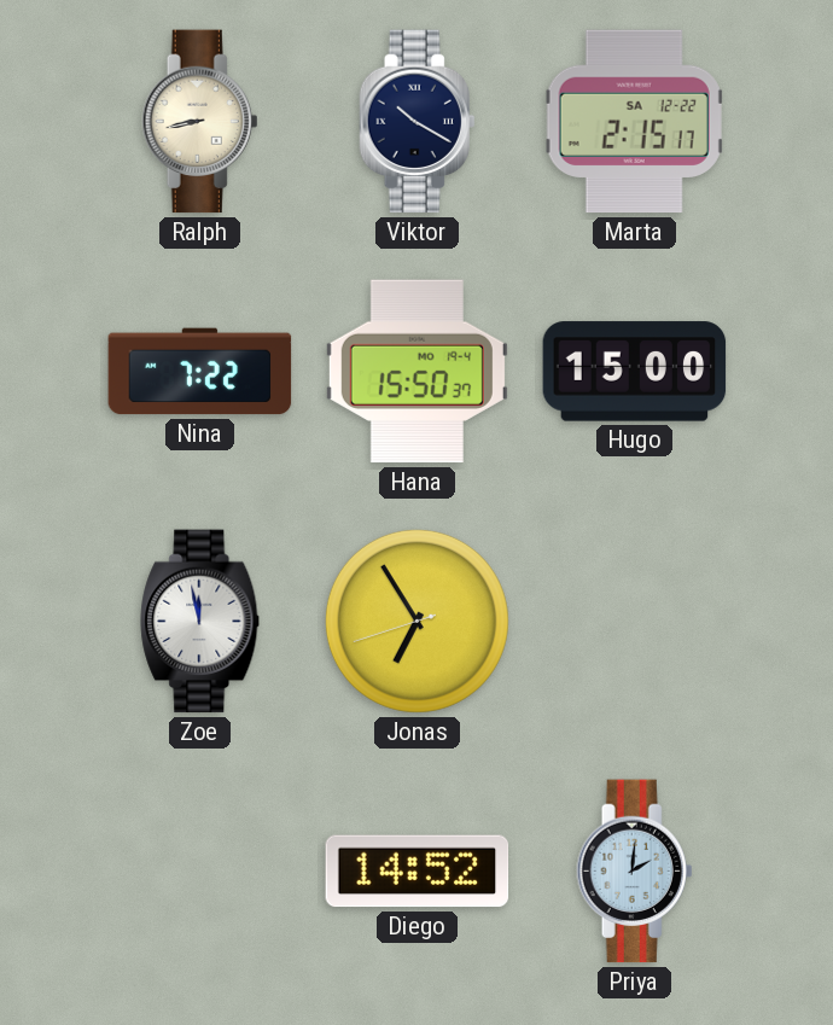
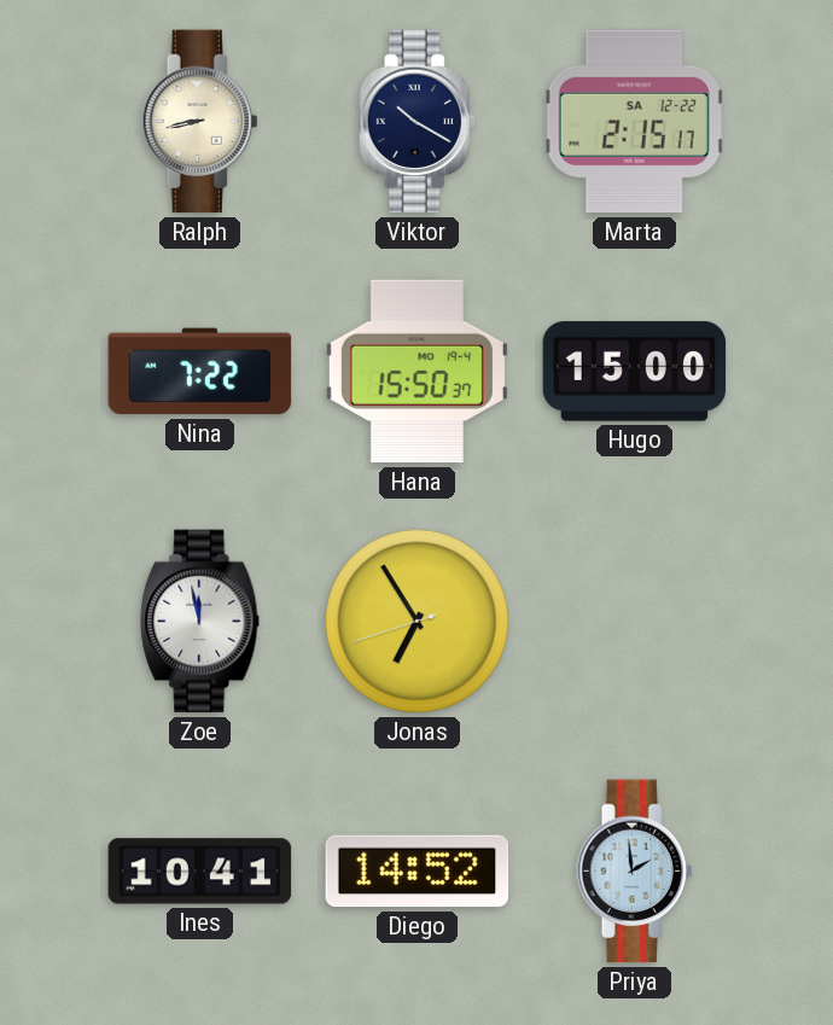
Ines: none -> 10:41
Priya: 2:01 -> 1:59
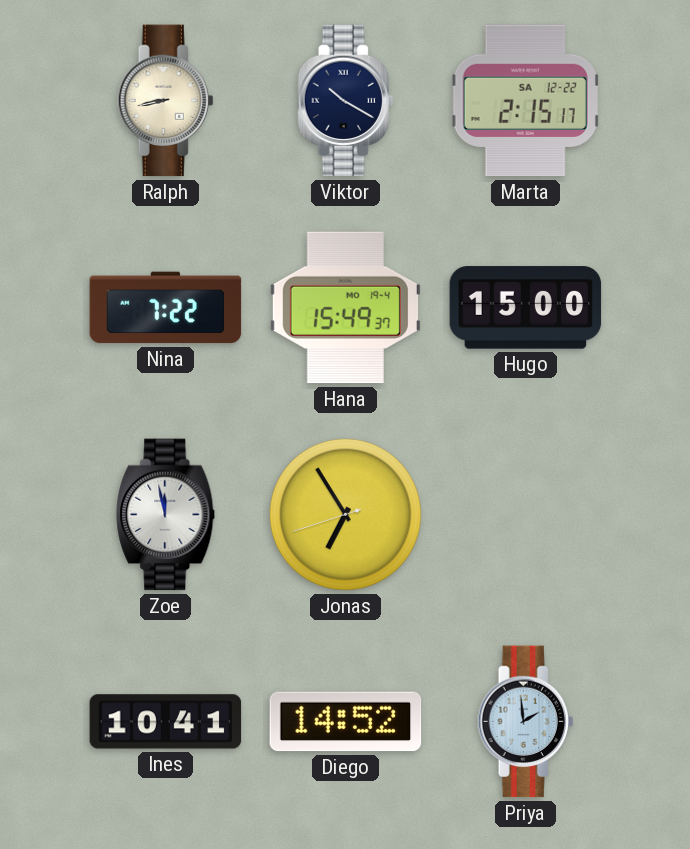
Hana: 15:50 -> 15:49
